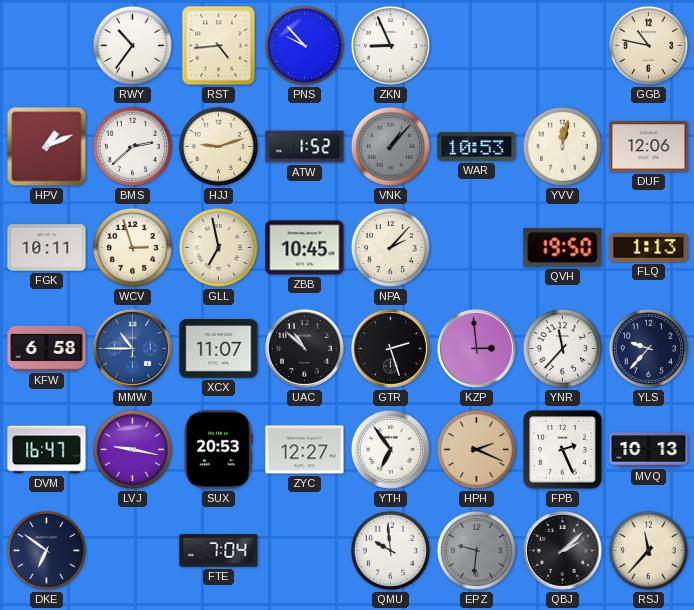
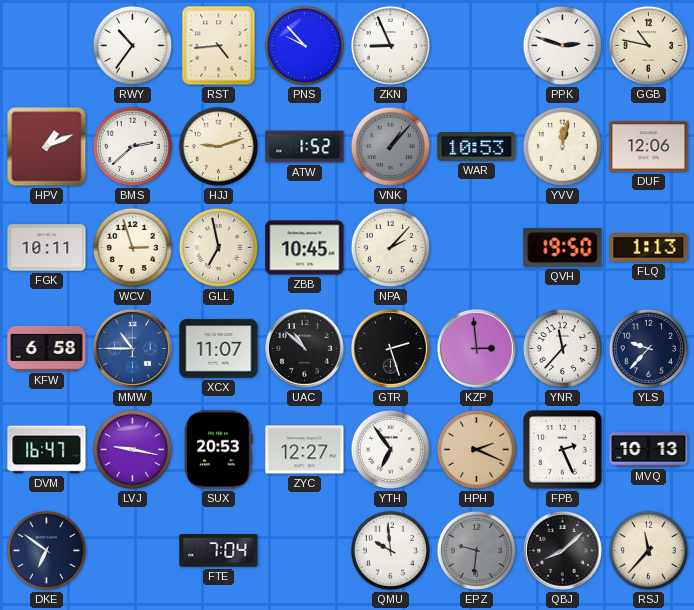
PPK: none -> 2:48
QBJ: 2:08 -> 8:08
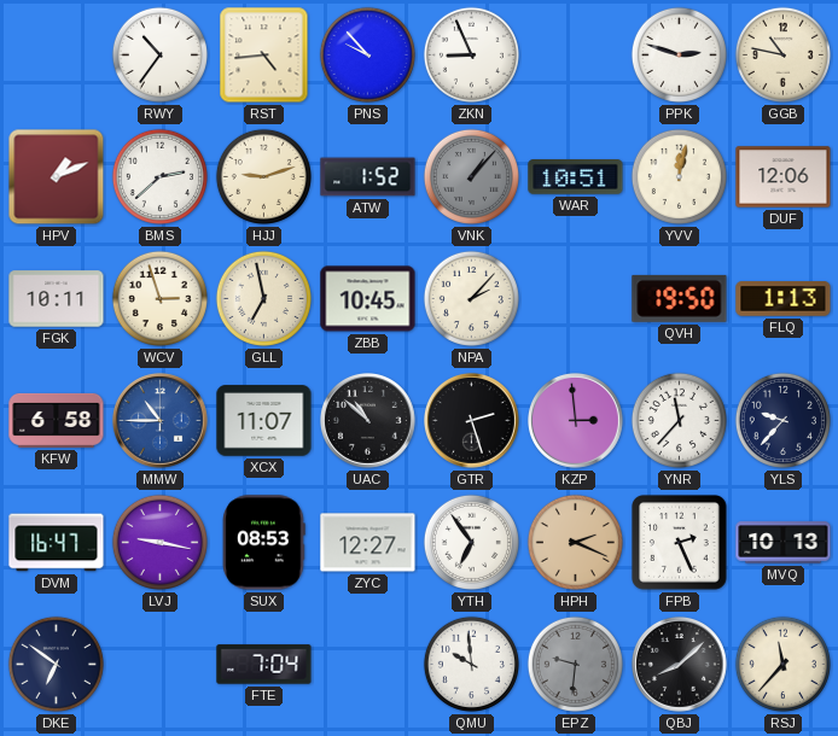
WAR: 10:53 -> 10:51
SUX: 20:53 -> 08:53
